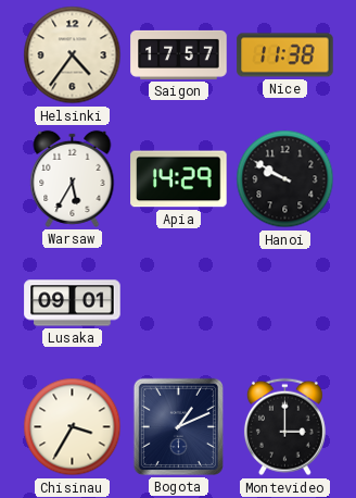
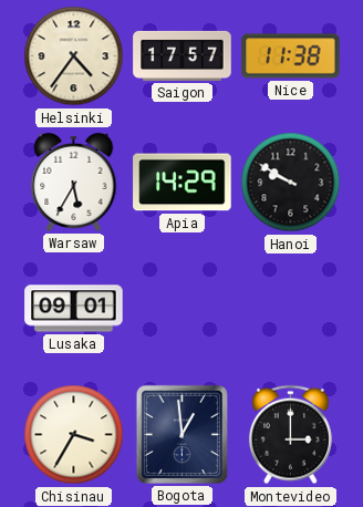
Bogota: 1:11 -> 12:59
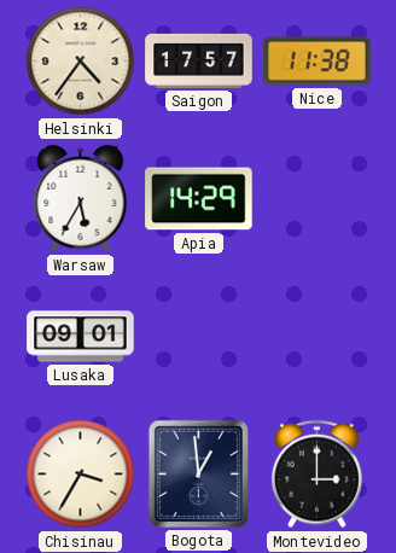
Hanoi: 9:50 -> none
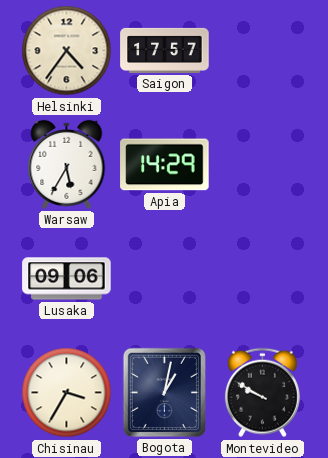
Nice: 11:38 -> none
Lusaka: 09:01 -> 09:06
Bogota: 12:59 -> 1:02
Montevideo: 3:00 -> 9:50
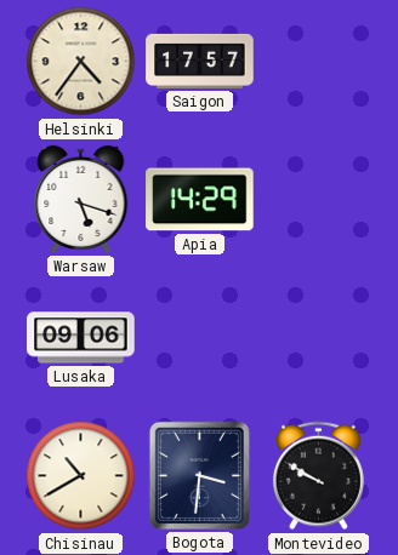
Warsaw: 5:35 -> 5:18
Chisinau: 3:35 -> 10:40
Bogota: 1:02 -> 3:31
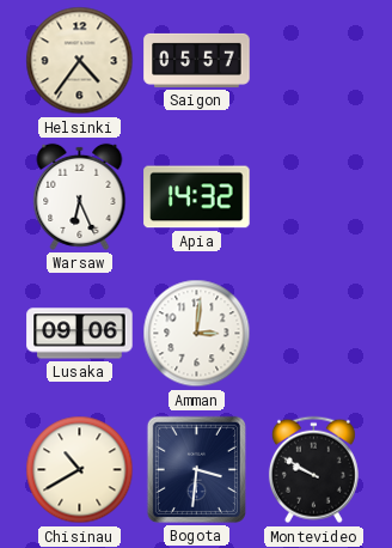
Saigon: 17:57 -> 05:57
Warsaw: 5:18 -> 6:26
Apia: 14:29 -> 14:32
Amman: none -> 3:01
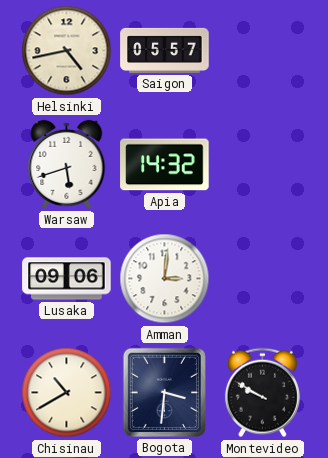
Helsinki: 4:36 -> 4:43
Warsaw: 6:26 -> 5:42
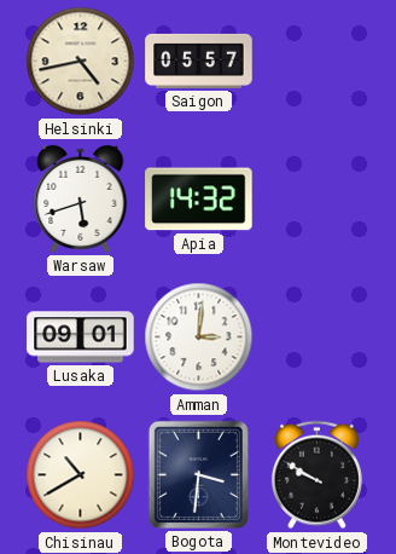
Lusaka: 09:06 -> 09:01
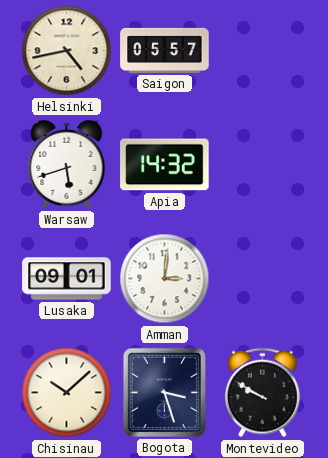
Chisinau: 10:40 -> 10:08
Bogota: 3:31 -> 3:27
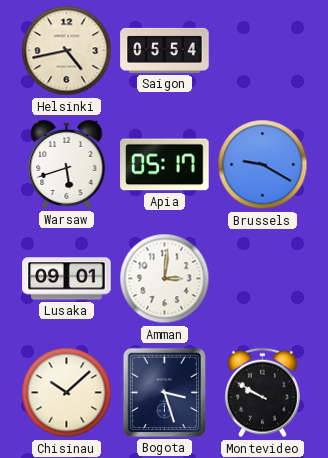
Saigon: 05:57 -> 05:54
Apia: 14:32 -> 05:17
Brussels: none -> 9:20
